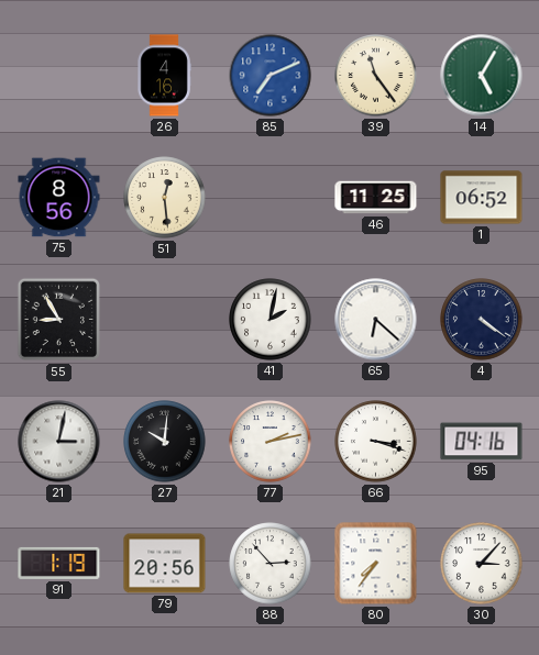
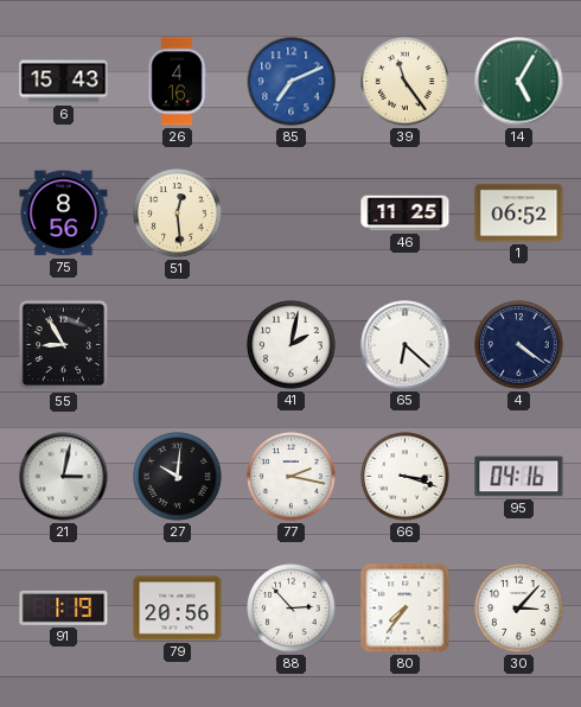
6: none -> 15:43
77: 2:13 -> 2:17
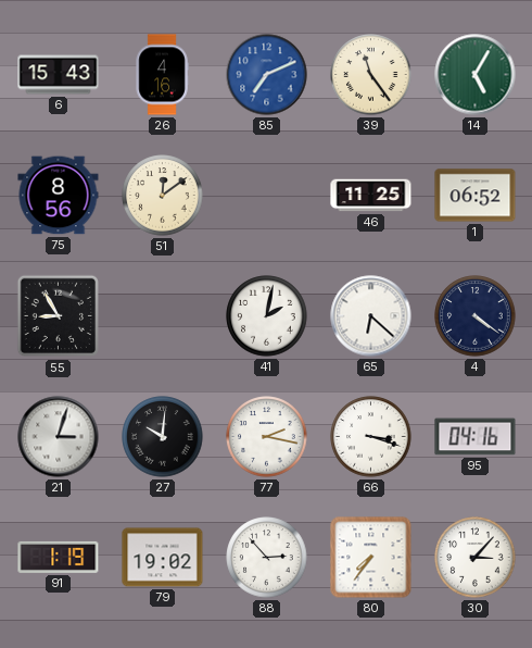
51: 12:29 -> 12:09
21: 3:02 -> 3:03
79: 20:56 -> 19:02
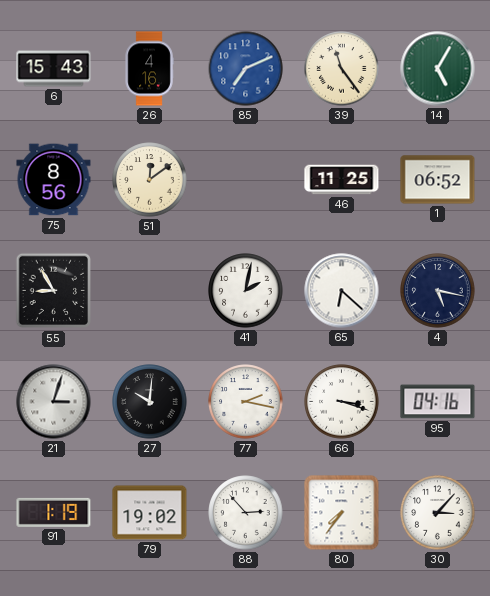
4: 4:21 -> 5:17
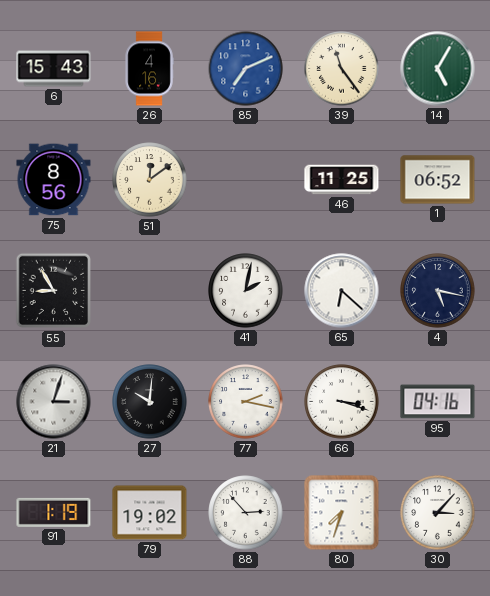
80: 7:36 -> 7:33
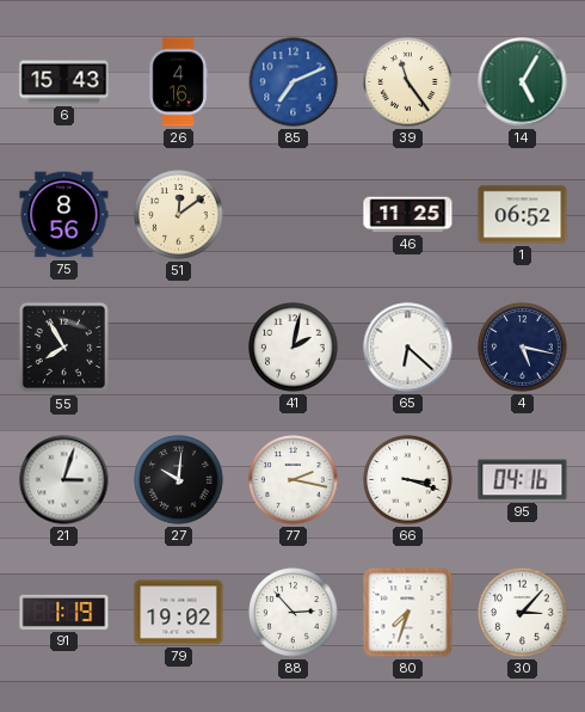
55: 8:55 -> 7:55
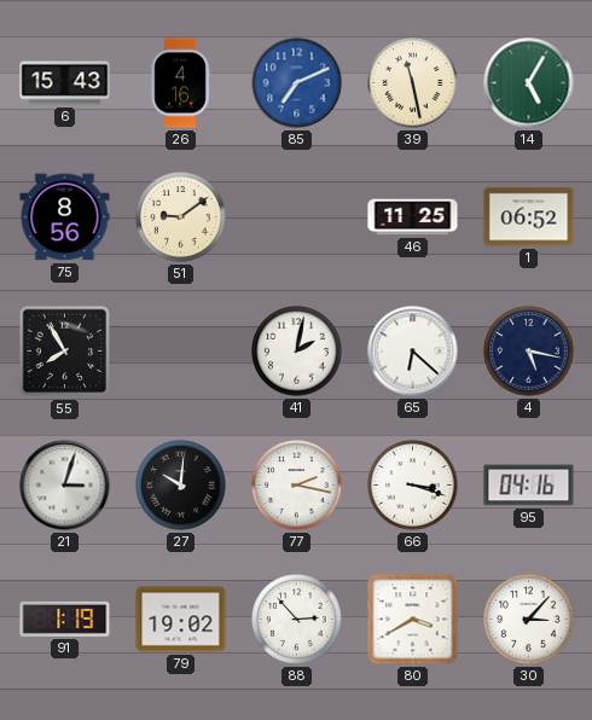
39: 11:24 -> 11:28
51: 12:09 -> 9:09
80: 7:33 -> 3:40
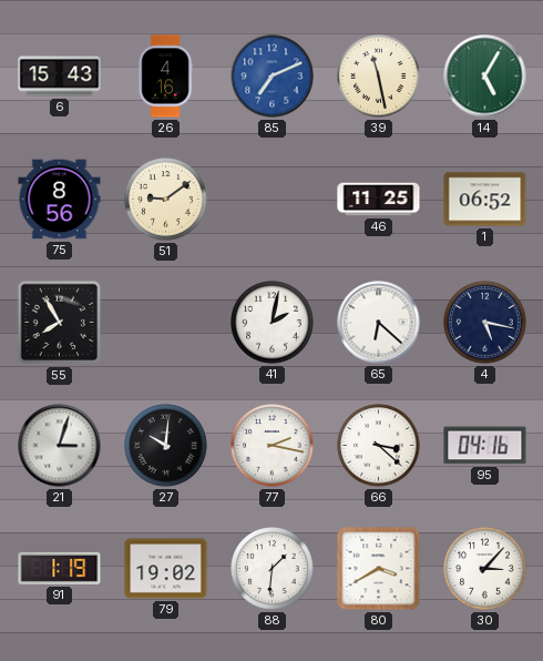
66: 3:18 -> 3:22
88: 2:53 -> 1:31
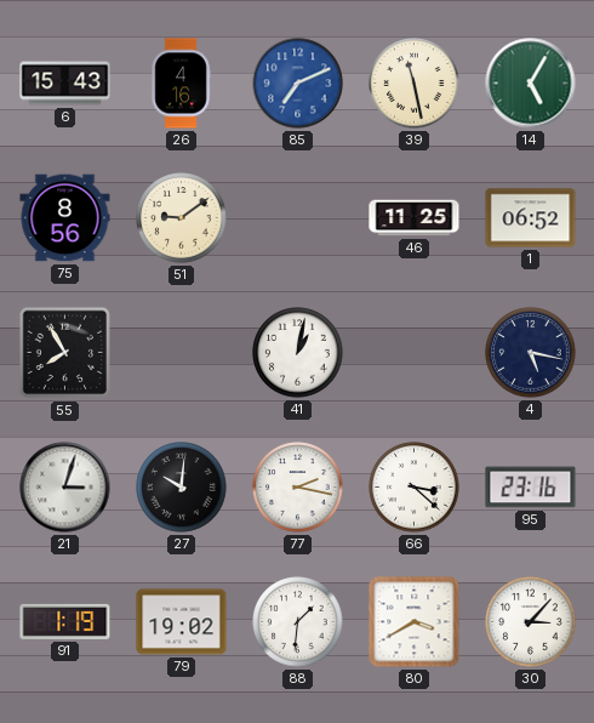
41: 2:02 -> 1:02
65: 6:22 -> none
95: 04:16 -> 23:16
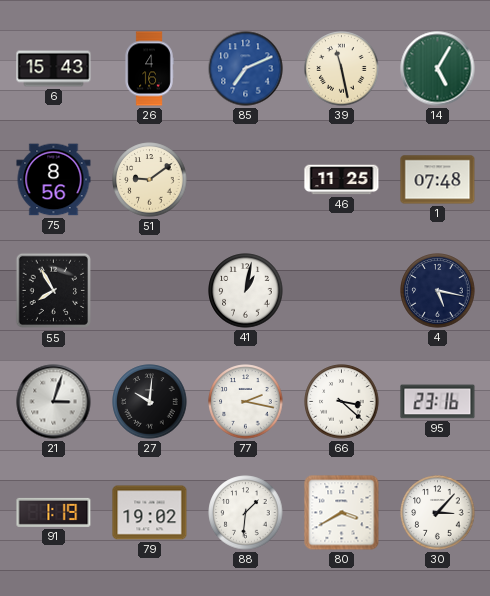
1: 06:52 -> 07:48
